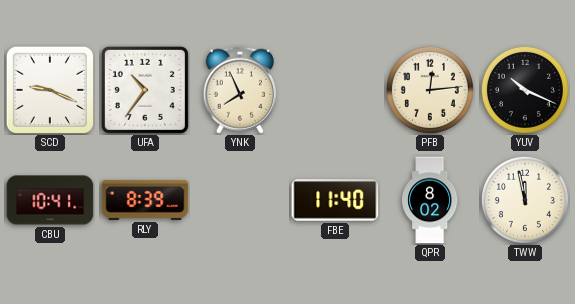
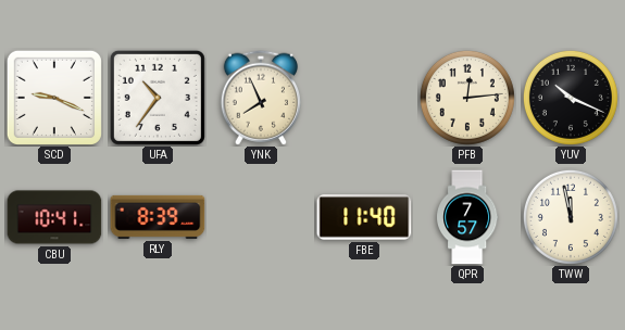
QPR: 8:02 -> 7:57
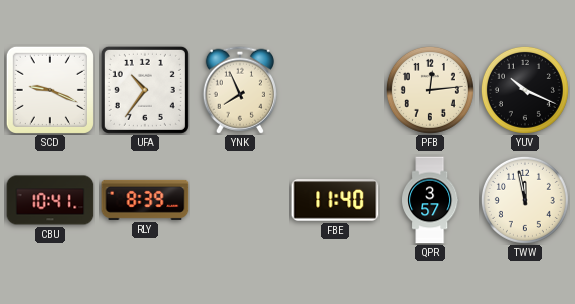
QPR: 7:57 -> 3:57
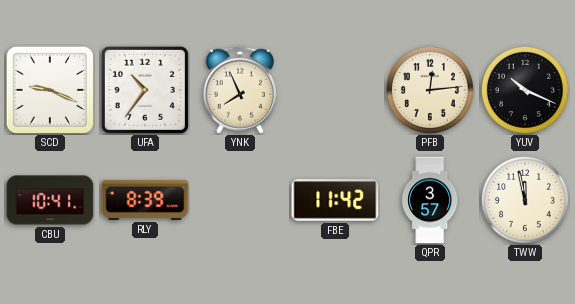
FBE: 11:40 -> 11:42
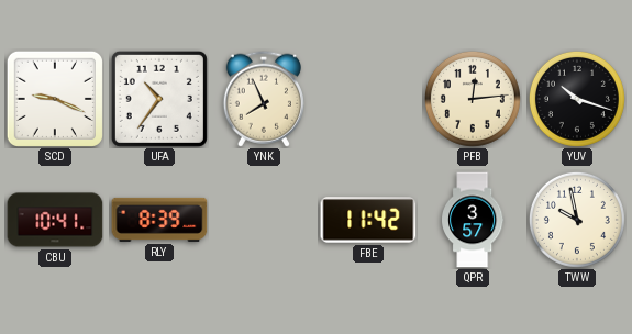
YUV: 10:19 -> 10:18
TWW: 11:58 -> 9:58
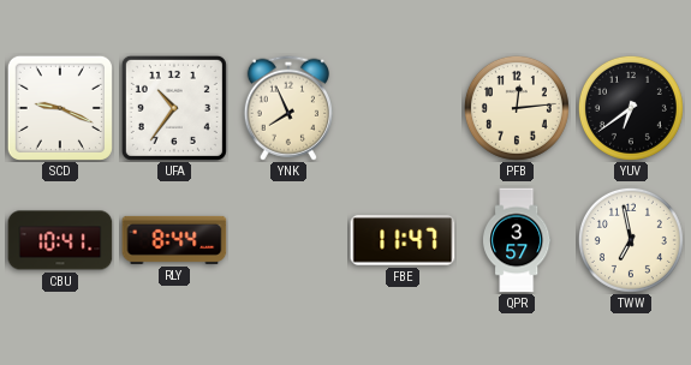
YUV: 10:18 -> 6:39
RLY: 8:39 -> 8:44
FBE: 11:42 -> 11:47
TWW: 9:58 -> 6:58
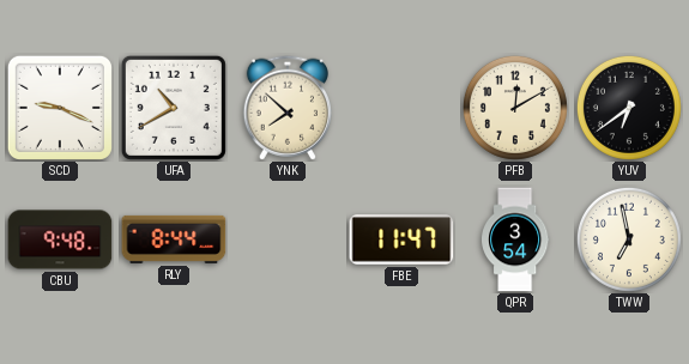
UFA: 10:36 -> 10:40
YNK: 7:56 -> 7:52
PFB: 12:14 -> 12:10
CBU: 10:41 -> 9:48
QPR: 3:57 -> 3:54
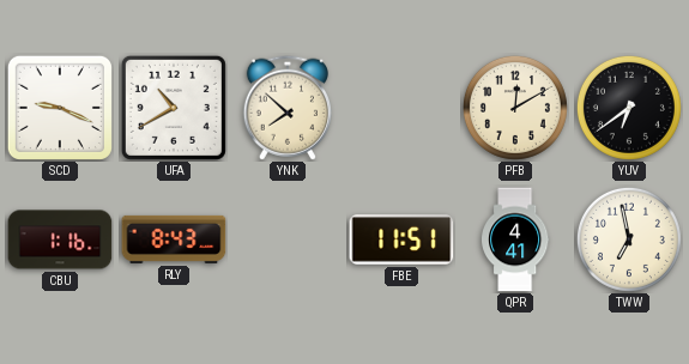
CBU: 9:48 -> 1:16
RLY: 8:44 -> 8:43
FBE: 11:47 -> 11:51
QPR: 3:54 -> 4:41
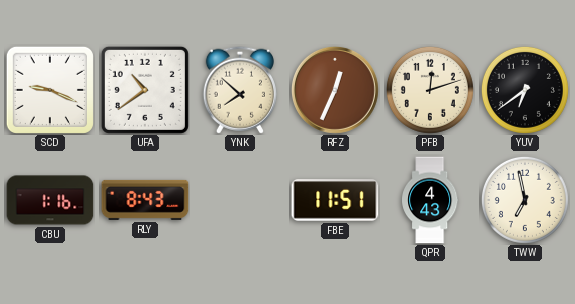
UFA: 10:40 -> 10:39
RFZ: none -> 12:34
PFB: 12:10 -> 12:12
QPR: 4:41 -> 4:43
